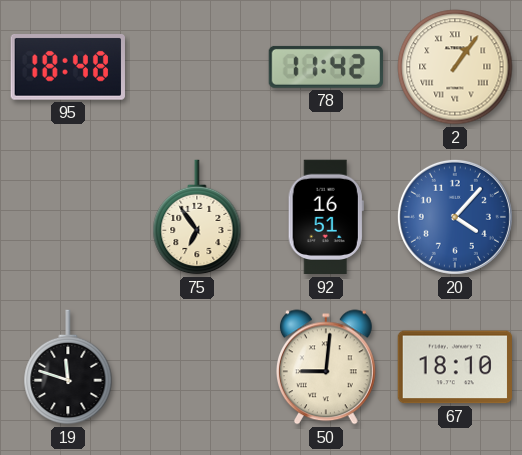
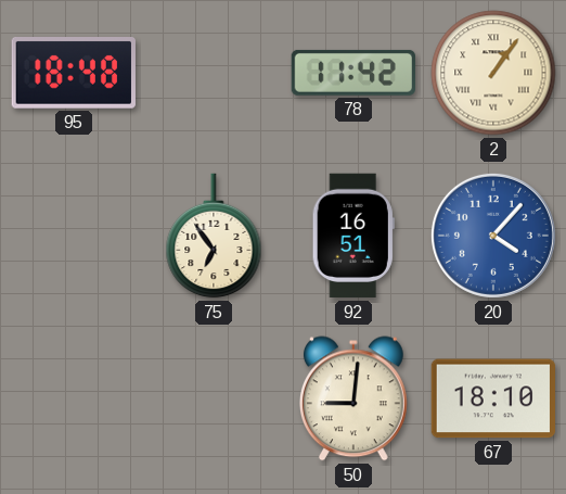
19: 11:48 -> none
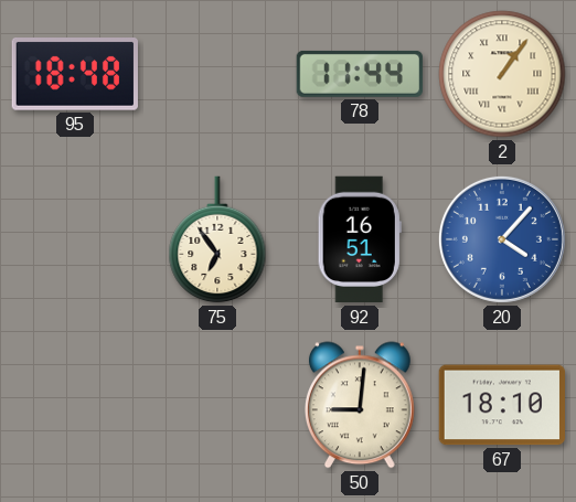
78: 11:42 -> 11:44
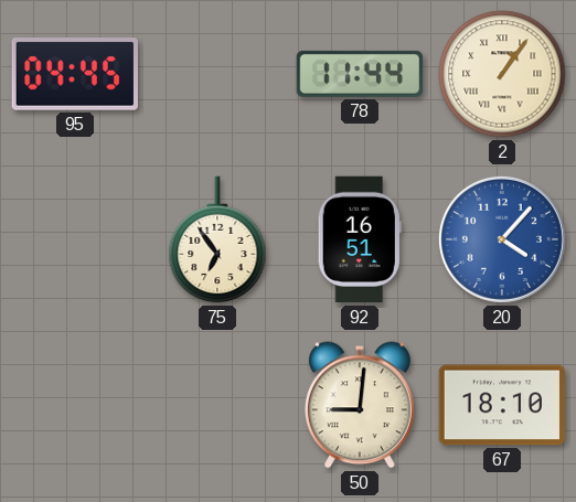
95: 18:48 -> 04:45
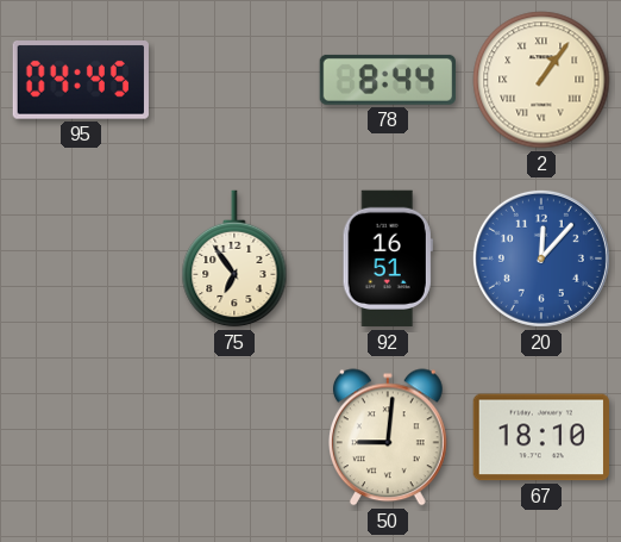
78: 11:44 -> 8:44
20: 4:07 -> 12:07
